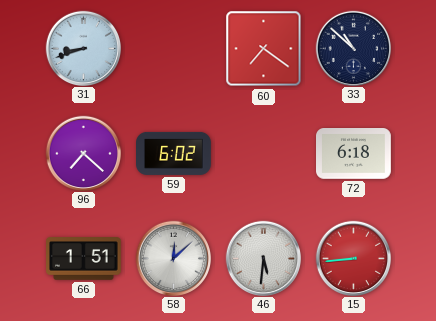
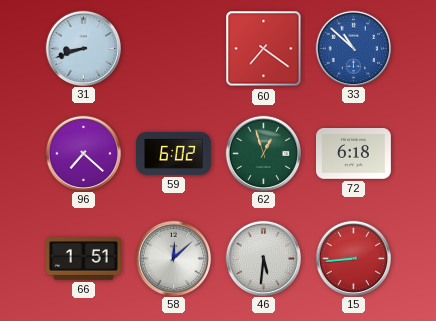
33 dial: navy -> blue
62: none -> 12:57
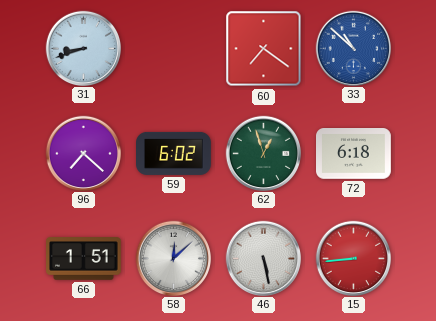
46: 5:31 -> 5:28
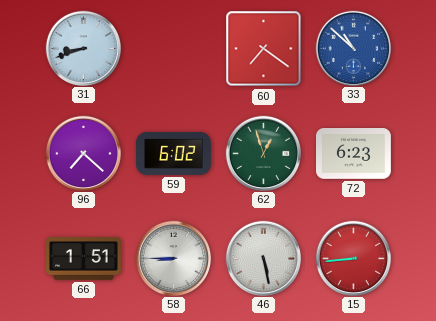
72: 6:18 -> 6:23
58: 12:08 -> 8:45
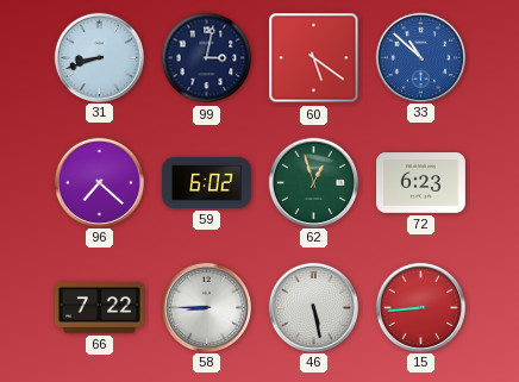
99: none -> 3:02
60: 7:21 -> 5:21
66: 1:51 -> 7:22
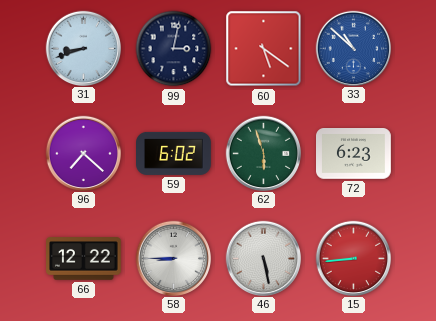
62: 12:57 -> 5:57
66: 7:22 -> 12:22
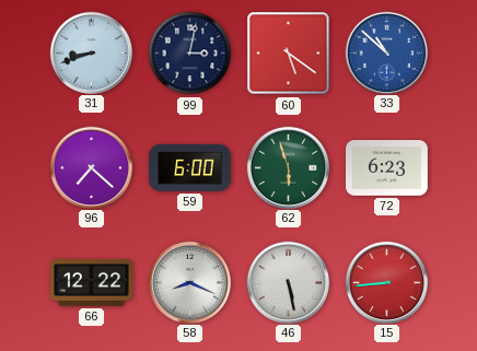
59: 6:02 -> 6:00
58: 8:45 -> 8:19
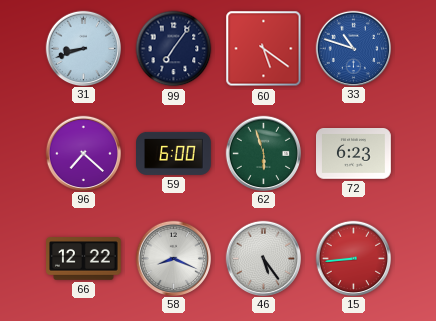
99: 3:02 -> 7:06
33: 10:52 -> 10:48
46: 5:28 -> 5:24
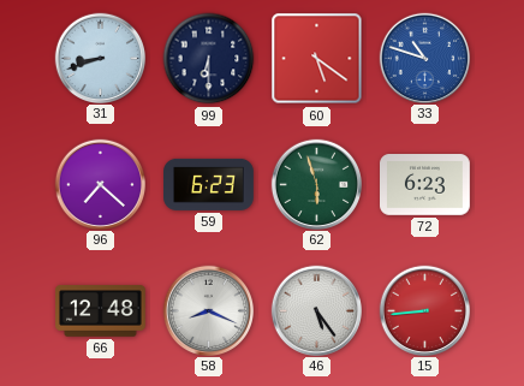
99: 7:06 -> 6:30
59: 6:00 -> 6:23
66: 12:22 -> 12:48
